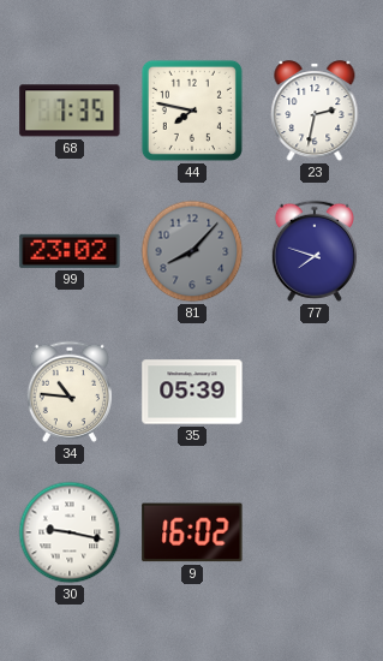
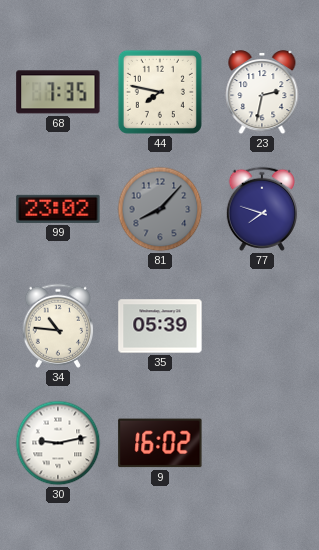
30: 9:17 -> 9:13
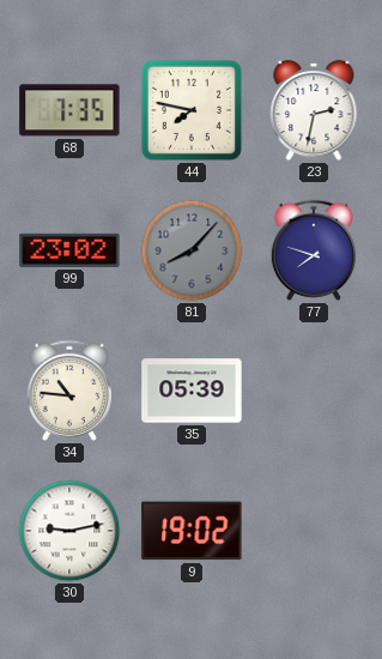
9: 16:02 -> 19:02
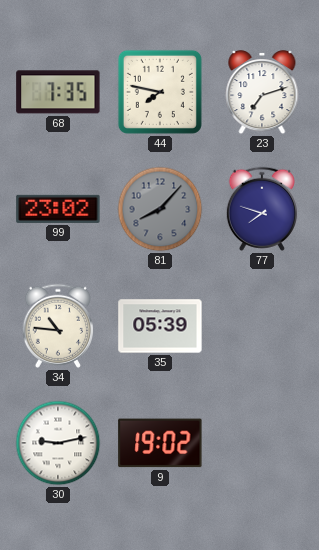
23: 2:32 -> 7:12
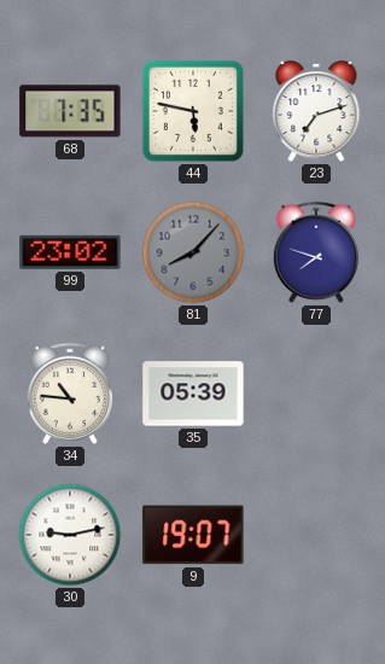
44: 7:47 -> 5:47
9: 19:02 -> 19:07
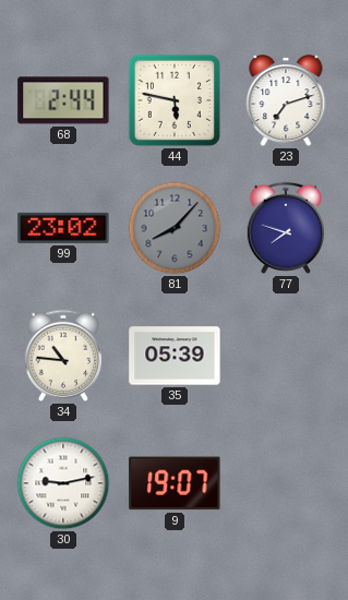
68: 7:35 -> 2:44
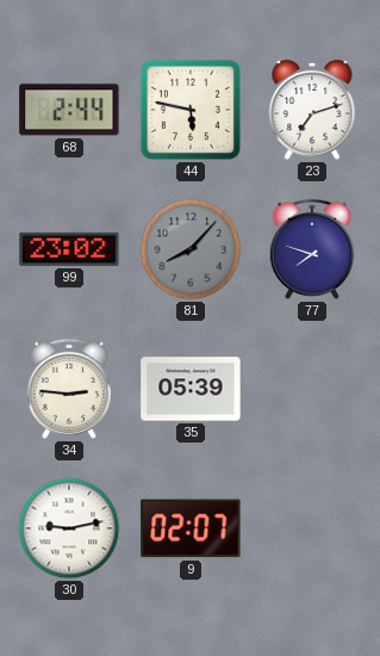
34: 10:46 -> 2:46
9: 19:07 -> 02:07
